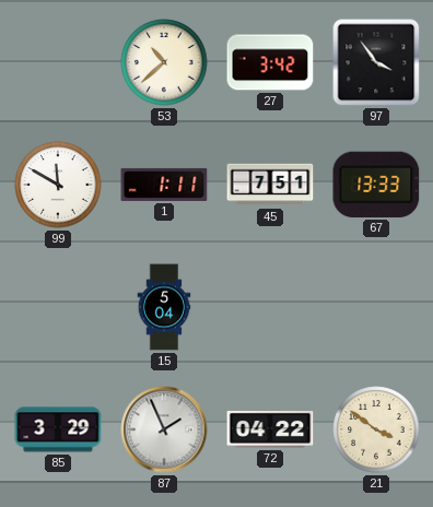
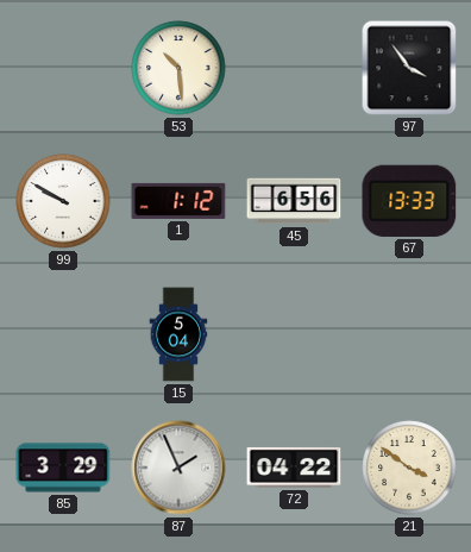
53: 10:38 -> 10:29
27: 3:42 -> none
99: 11:50 -> 9:50
1: 1:11 -> 1:12
45: 7:51 -> 6:56
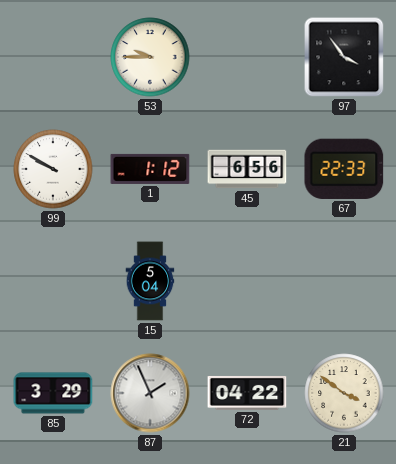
53: 10:29 -> 9:45
67: 13:33 -> 22:33
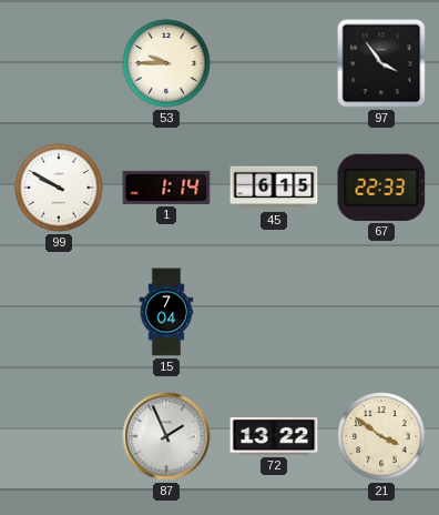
1: 1:12 -> 1:14
45: 6:56 -> 6:15
15: 5:04 -> 7:04
85: 3:29 -> none
72: 04:22 -> 13:22
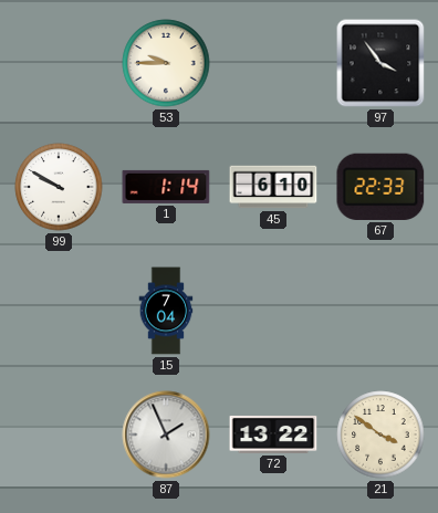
45: 6:15 -> 6:10
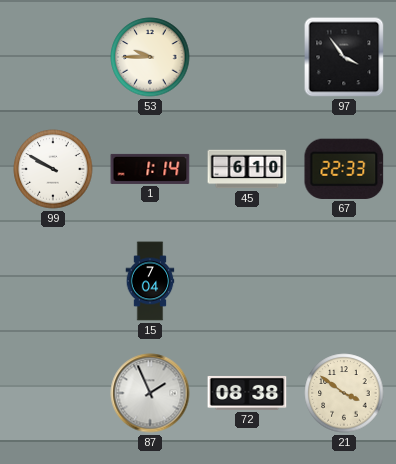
72: 13:22 -> 08:38
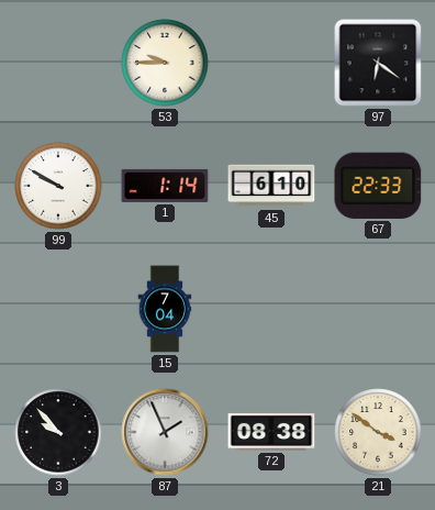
97: 3:54 -> 6:21
3: none -> 9:53
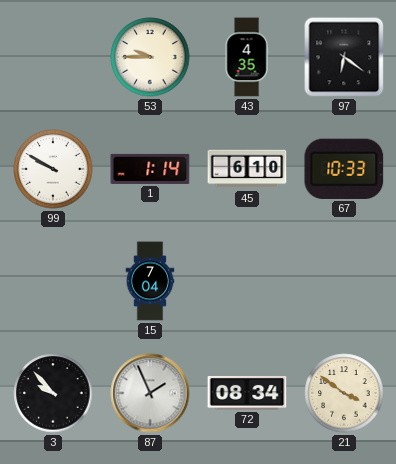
43: none -> 4:35
67: 22:33 -> 10:33
72: 08:38 -> 08:34
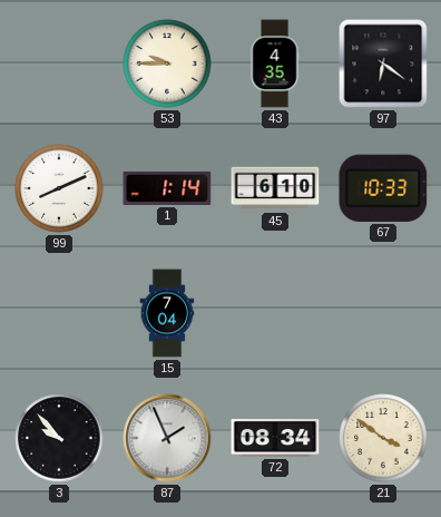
99: 9:50 -> 8:11
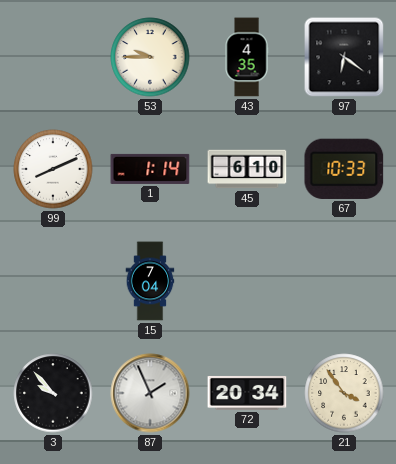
72: 08:34 -> 20:34
21: 3:51 -> 3:54
